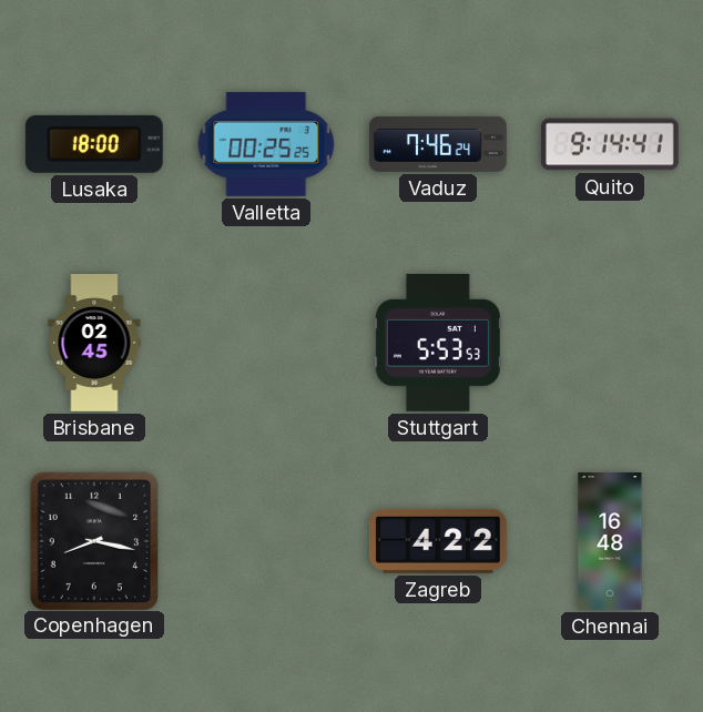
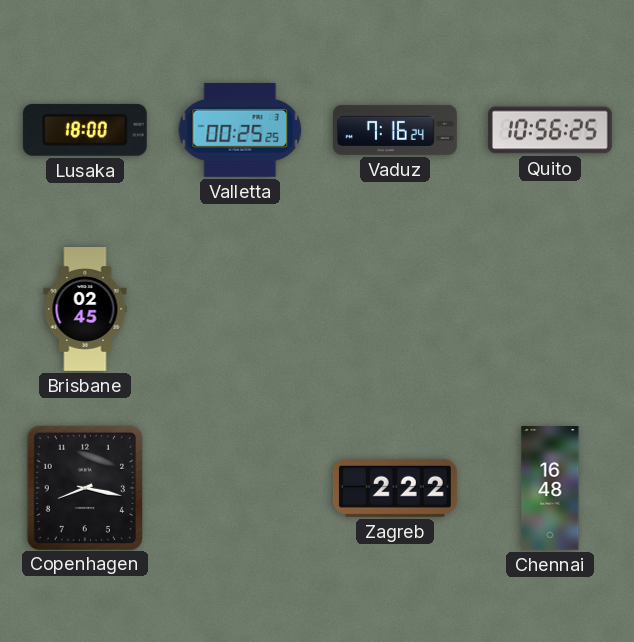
Vaduz: 7:46 -> 7:16
Quito: 9:14 -> 10:56
Stuttgart: 5:53 -> none
Zagreb: 4:22 -> 2:22
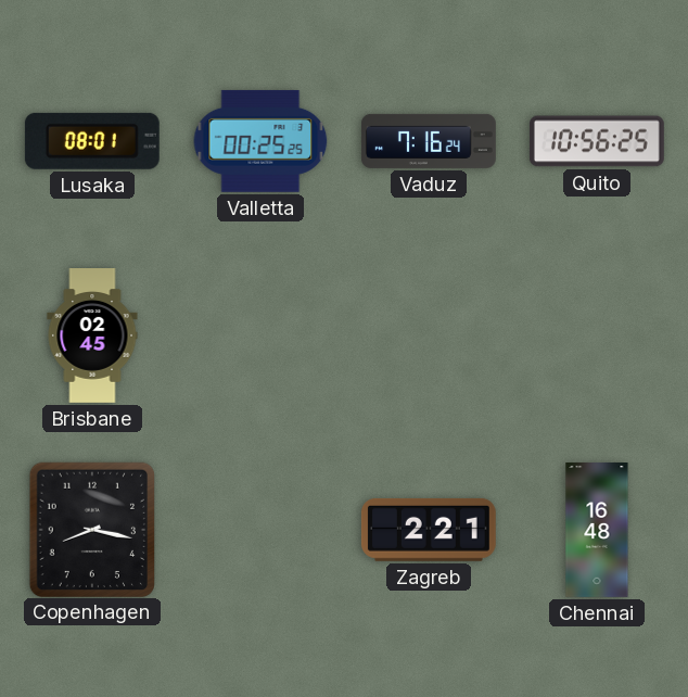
Lusaka: 18:00 -> 08:01
Zagreb: 2:22 -> 2:21
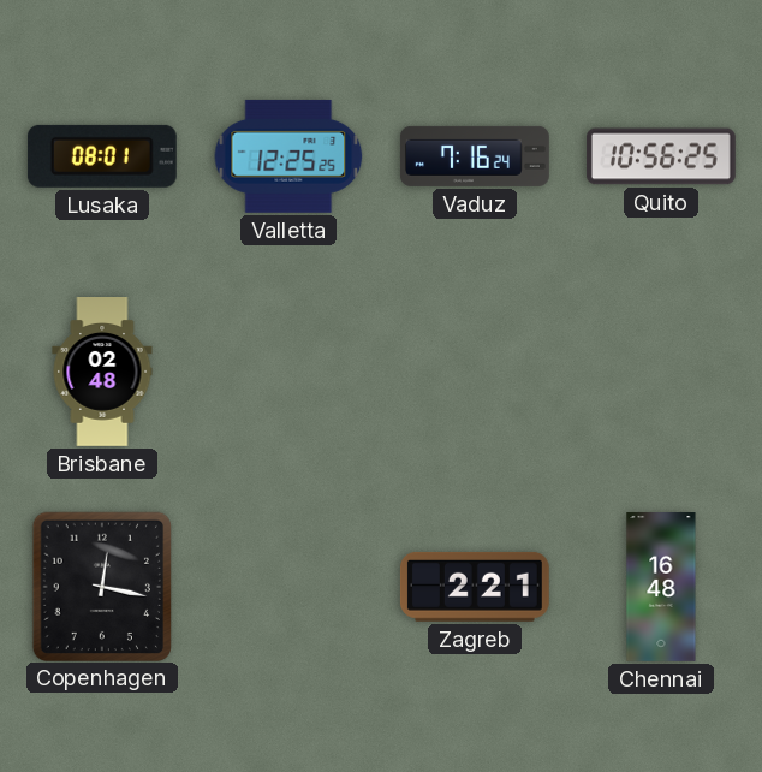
Valletta: 00:25 -> 12:25
Brisbane: 02:45 -> 02:48
Copenhagen: 8:17 -> 12:17
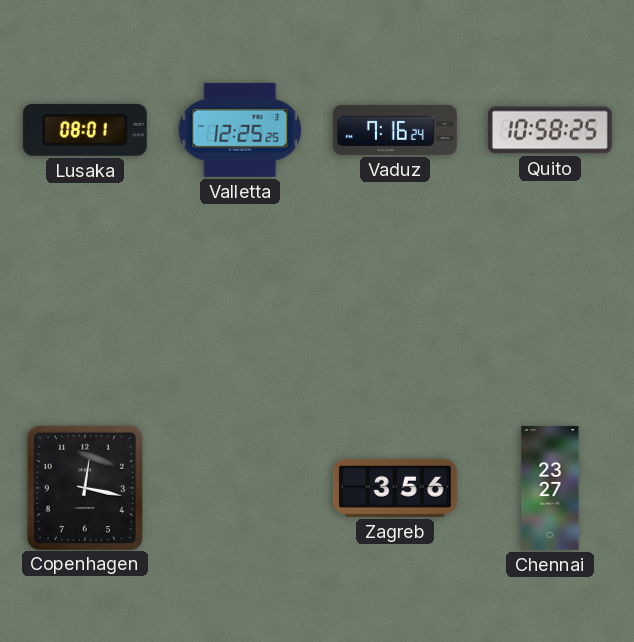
Quito: 10:56 -> 10:58
Brisbane: 02:48 -> none
Zagreb: 2:21 -> 3:56
Chennai: 16:48 -> 23:27
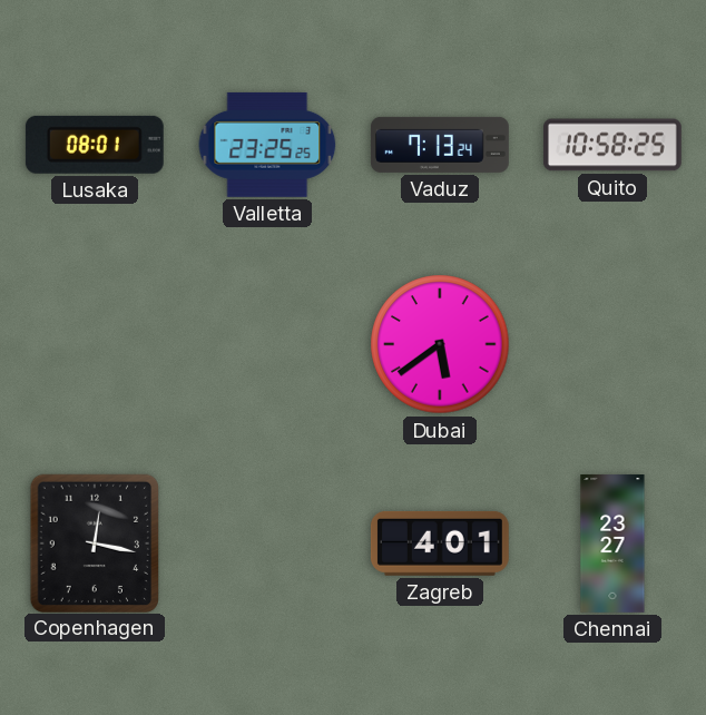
Valletta: 12:25 -> 23:25
Vaduz: 7:16 -> 7:13
Dubai: none -> 5:39
Zagreb: 3:56 -> 4:01
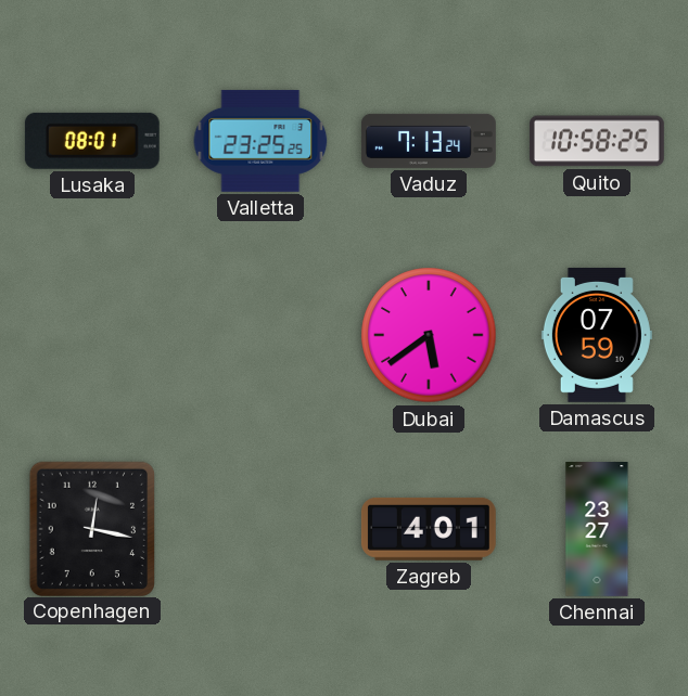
Damascus: none -> 07:59
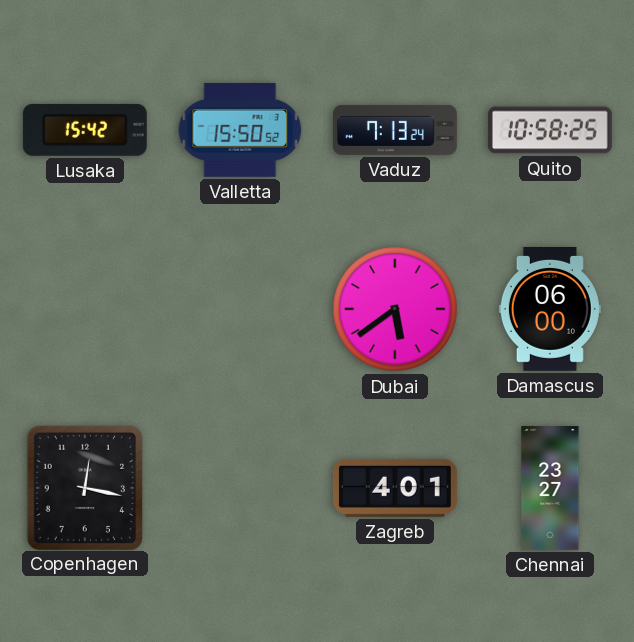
Lusaka: 08:01 -> 15:42
Valletta: 23:25 -> 15:50
Damascus: 07:59 -> 06:00
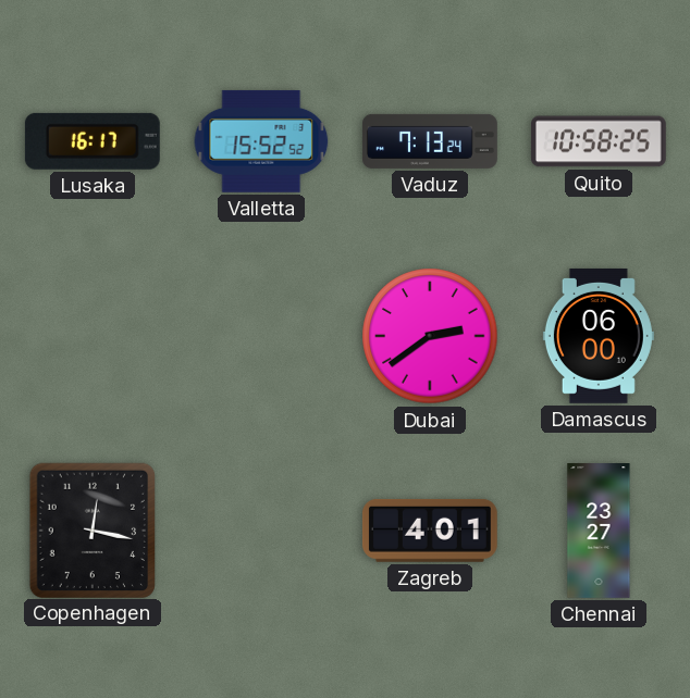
Lusaka: 15:42 -> 16:17
Valletta: 15:50 -> 15:52
Dubai: 5:39 -> 2:39
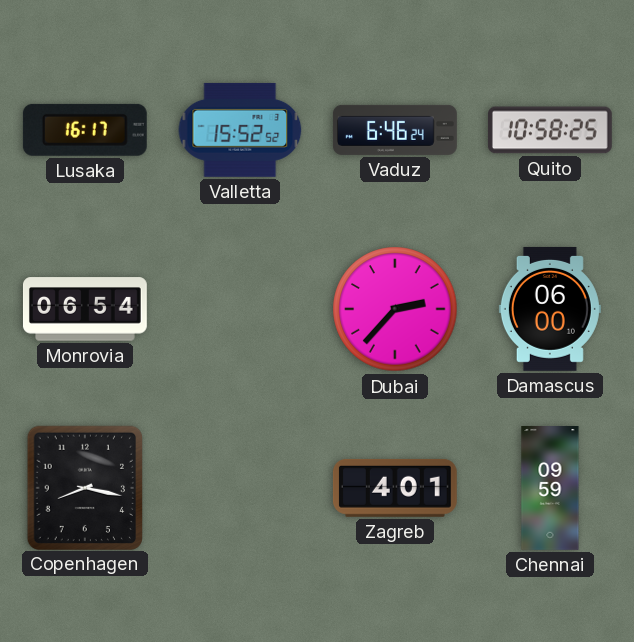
Vaduz: 7:13 -> 6:46
Monrovia: none -> 06:54
Dubai: 2:39 -> 2:37
Copenhagen: 12:17 -> 8:17
Chennai: 23:27 -> 09:59
